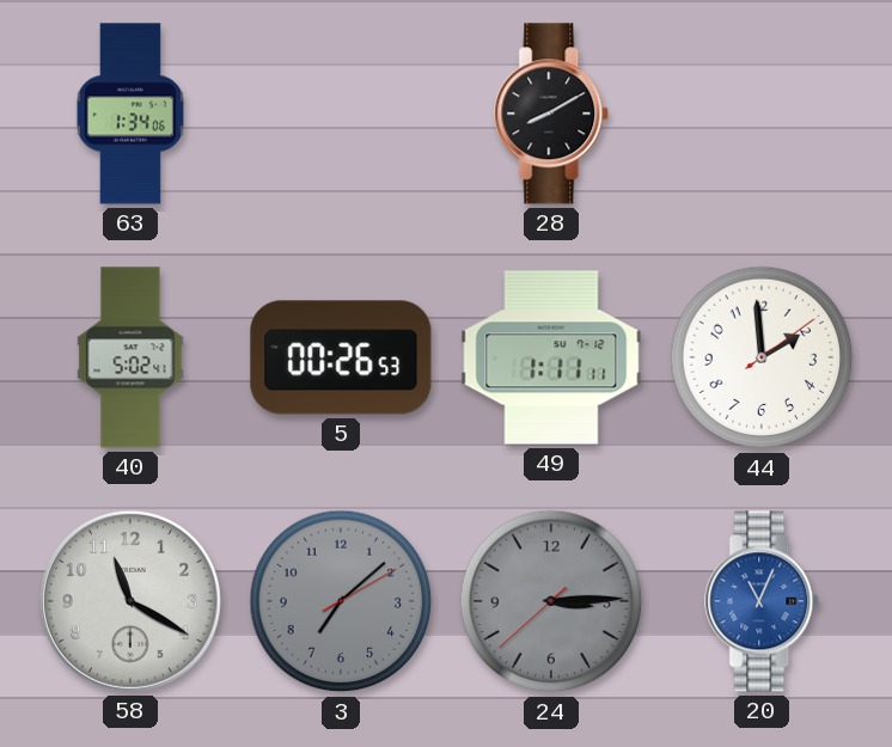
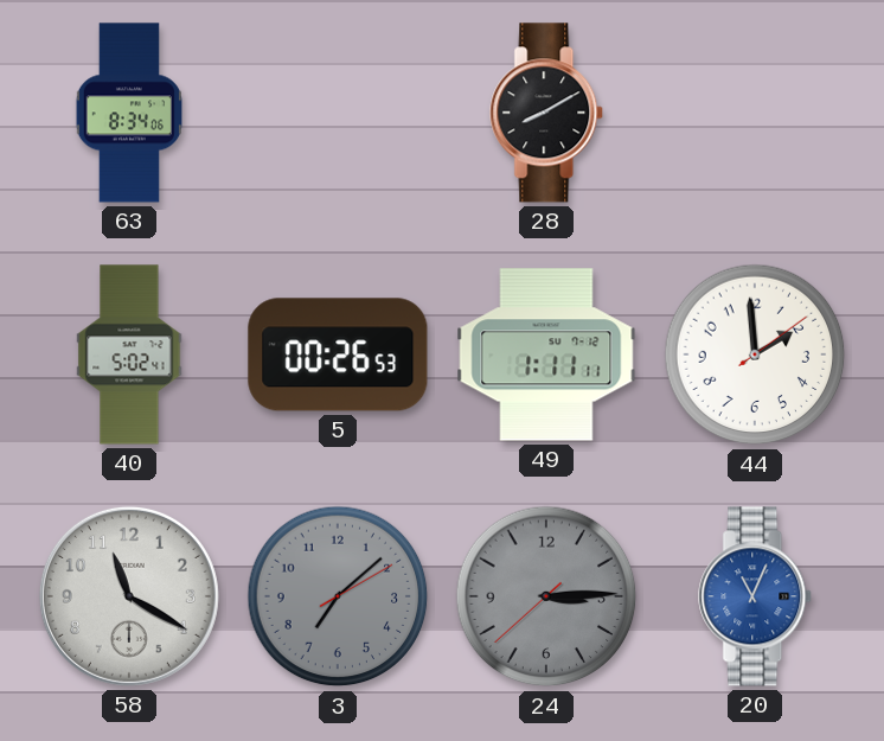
63: 1:34 -> 8:34
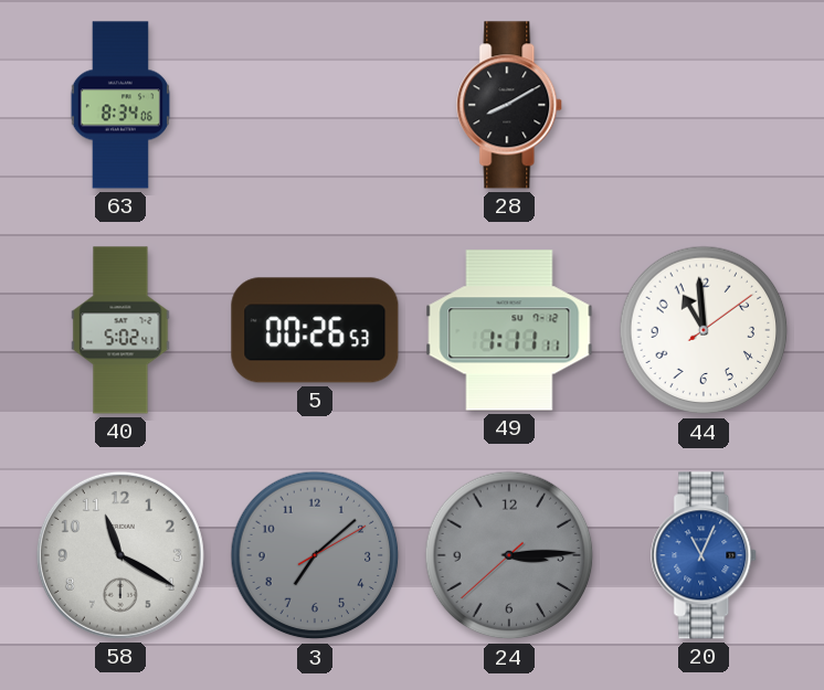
44: 1:59 -> 10:59
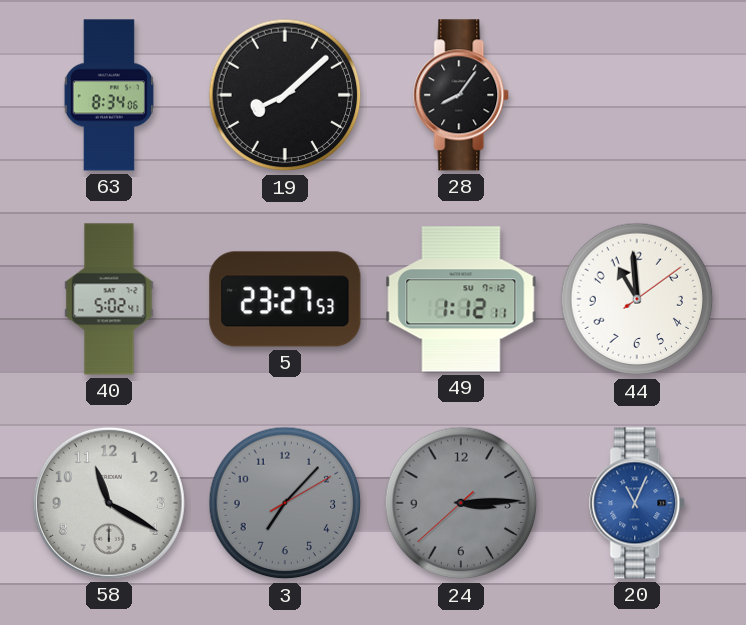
19: none -> 8:08
28: 8:10 -> 8:06
5: 00:26 -> 23:27
49: 1:11 -> 1:12
3: 7:08 -> 7:07
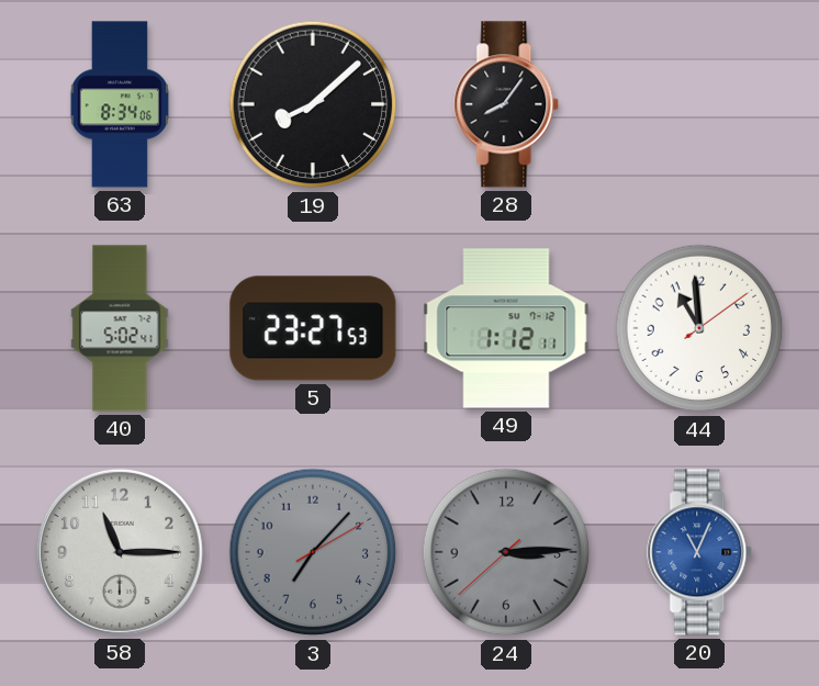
58: 11:20 -> 11:15
